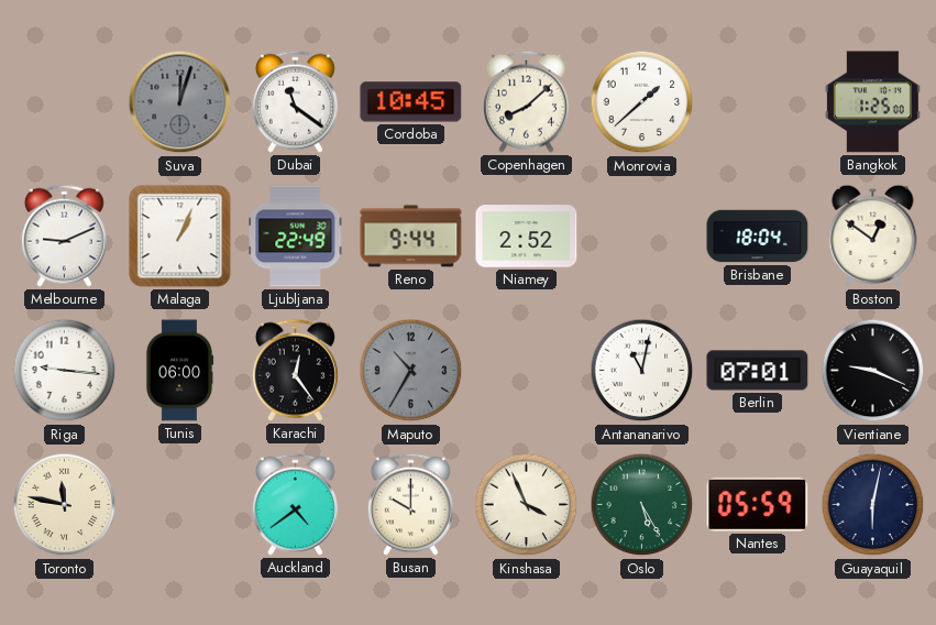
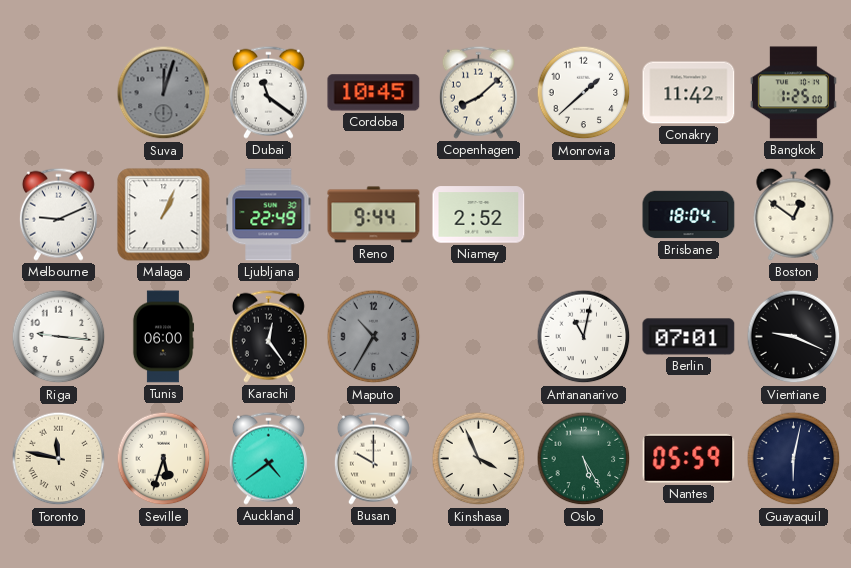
Conakry: none -> 11:42
Seville: none -> 5:33
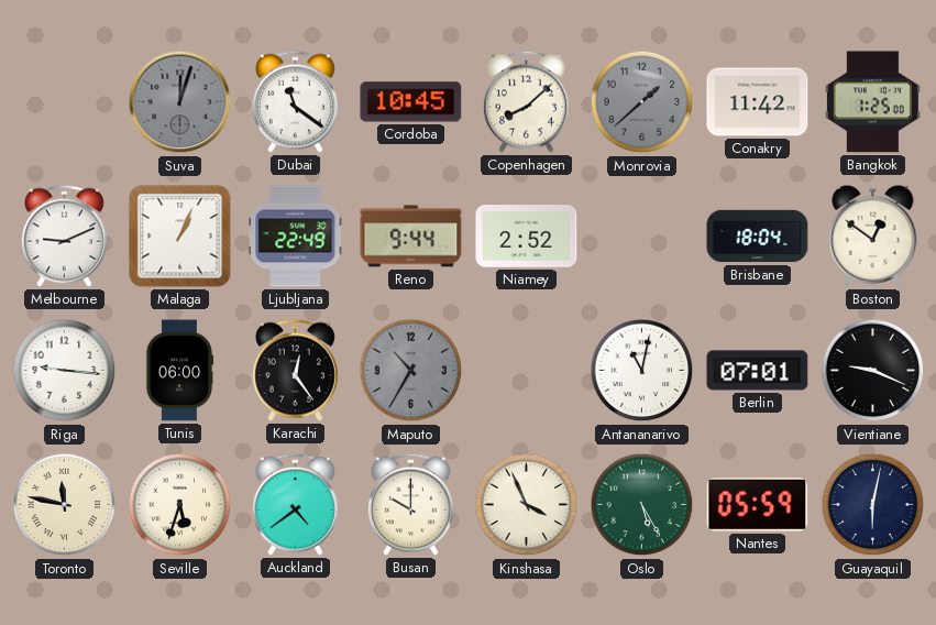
Monrovia dial: white -> grey
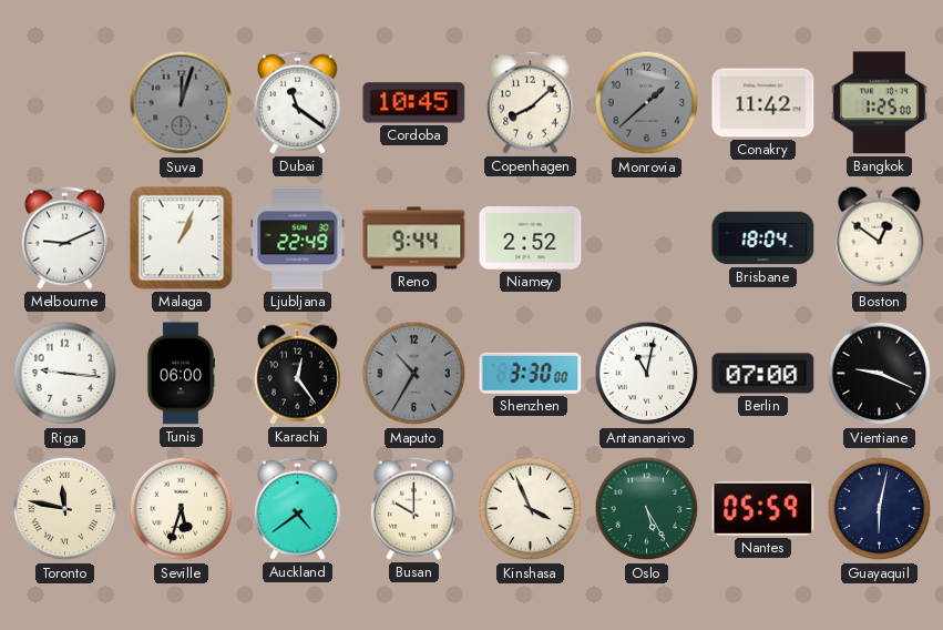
Shenzhen: none -> 3:30
Berlin: 07:01 -> 07:00
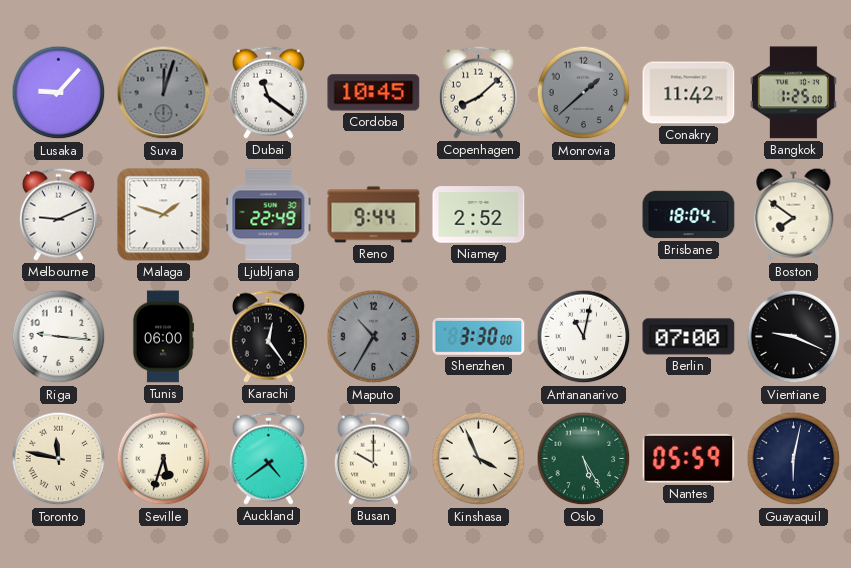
Lusaka: none -> 9:07
Malaga: 1:04 -> 1:48
Boston: 12:51 -> 7:51
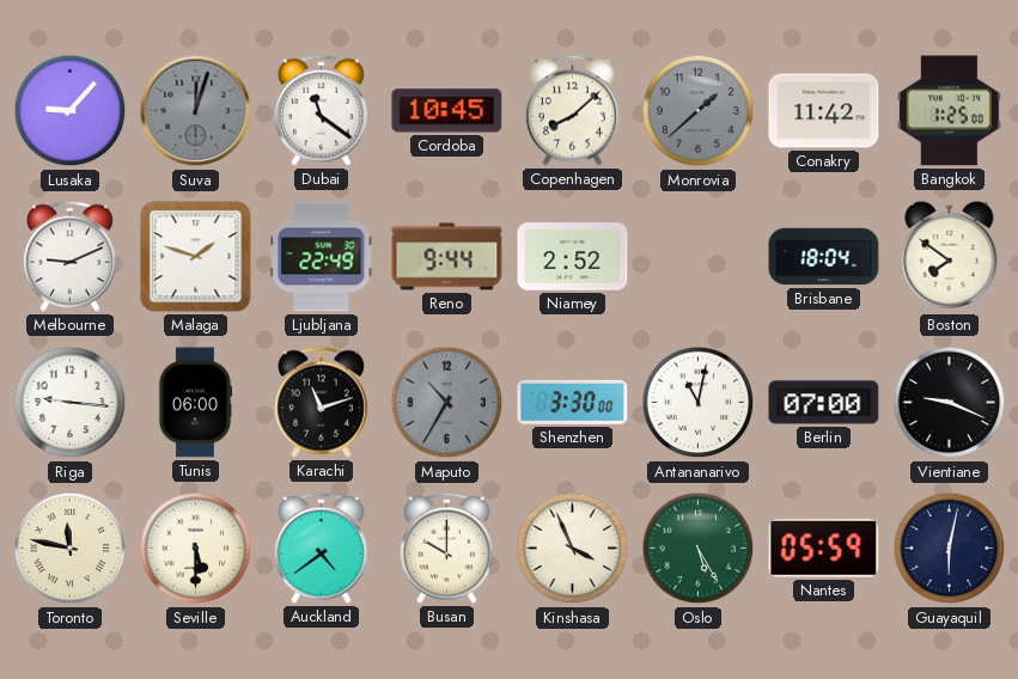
Karachi: 12:24 -> 11:12
Seville: 5:33 -> 5:30
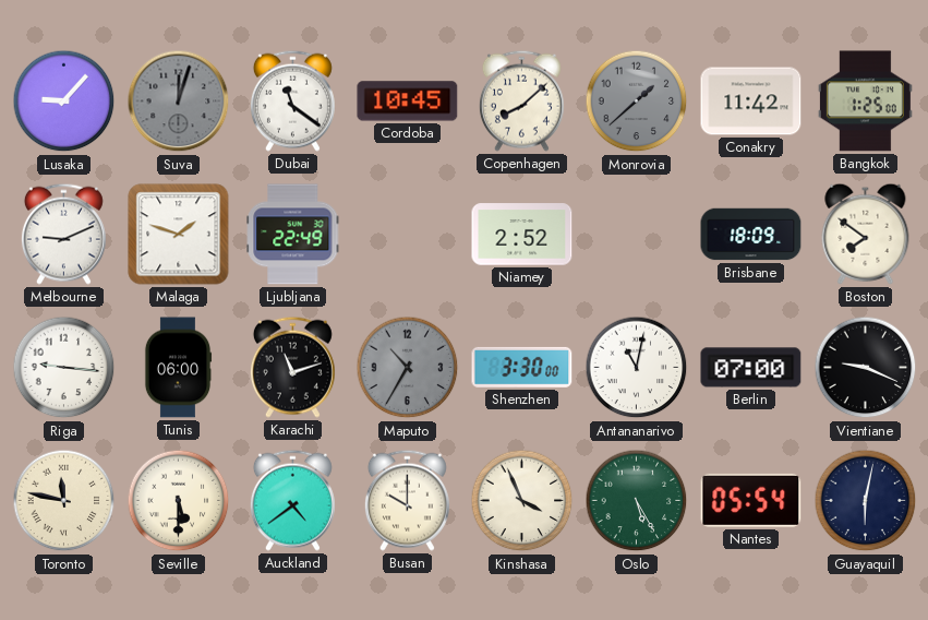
Reno: 9:44 -> none
Brisbane: 18:04 -> 18:09
Nantes: 05:59 -> 05:54
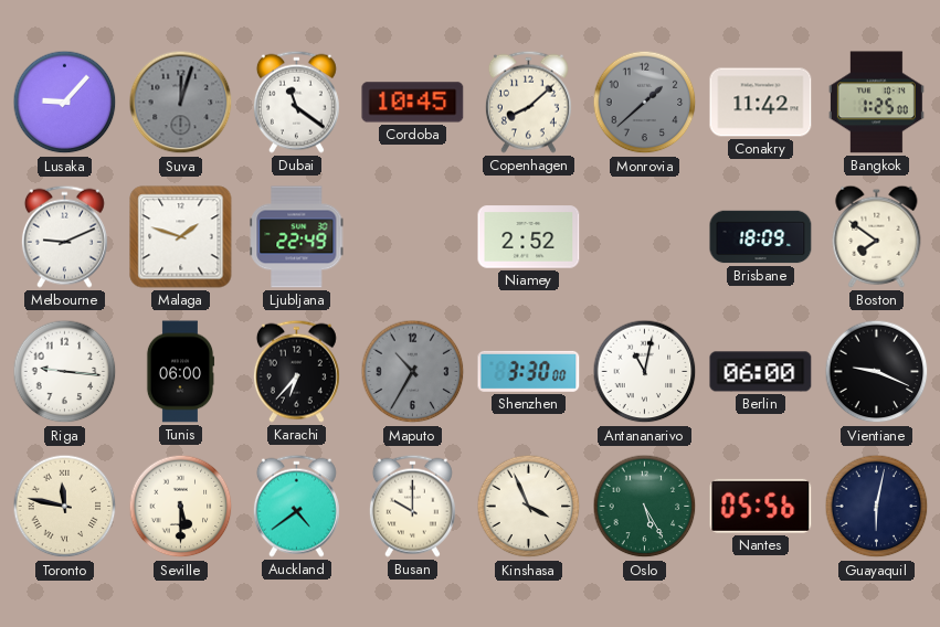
Karachi: 11:12 -> 6:37
Berlin: 07:00 -> 06:00
Nantes: 05:54 -> 05:56
